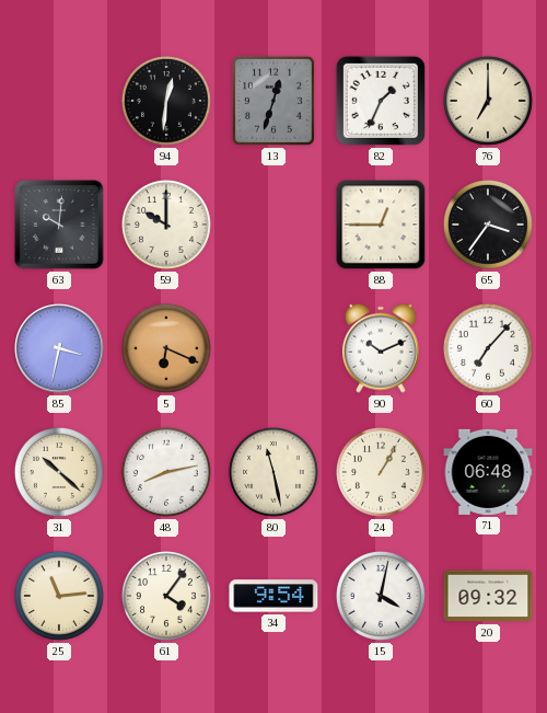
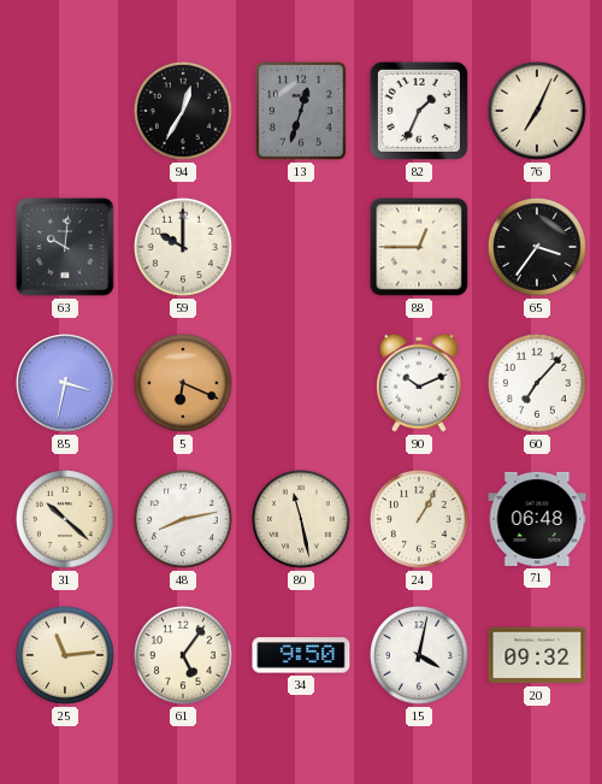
94: 12:31 -> 12:35
76: 7:00 -> 7:04
61: 4:06 -> 5:06
34: 9:54 -> 9:50
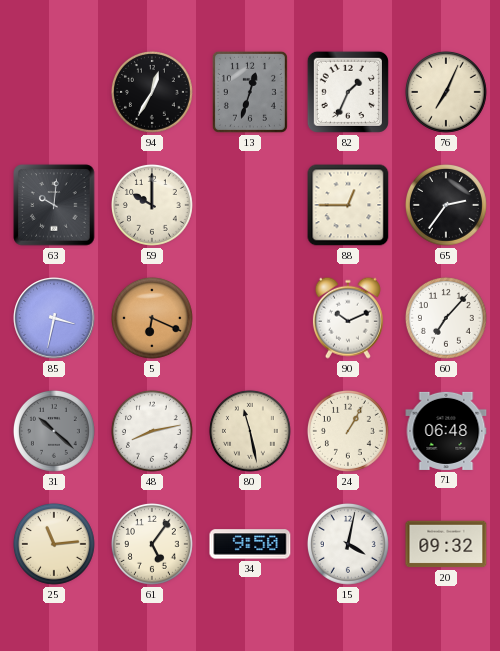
65: 3:36 -> 2:36
31 dial: cream -> grey
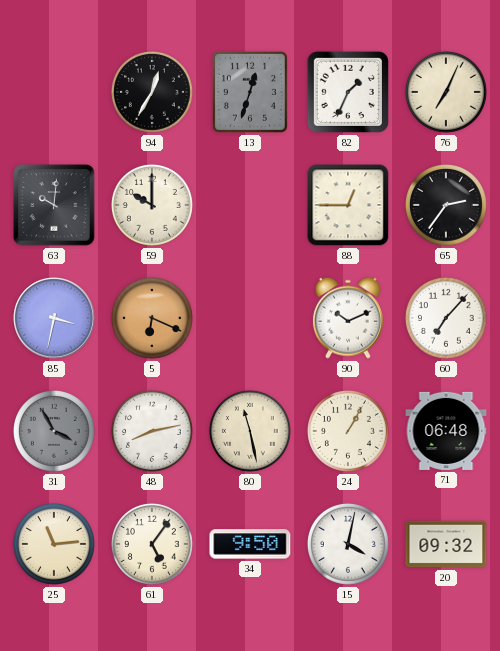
31: 10:22 -> 3:55
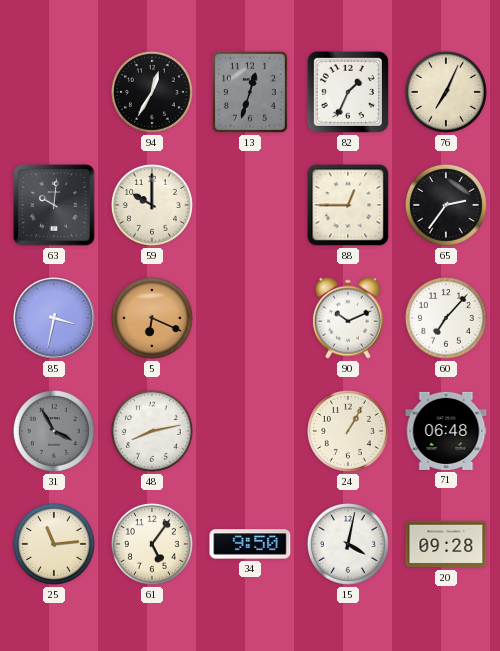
80: 11:28 -> none
20: 09:32 -> 09:28
